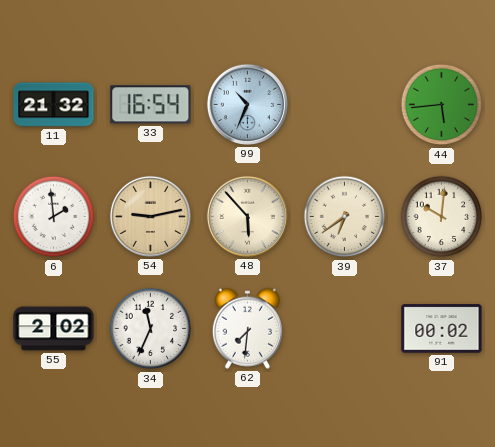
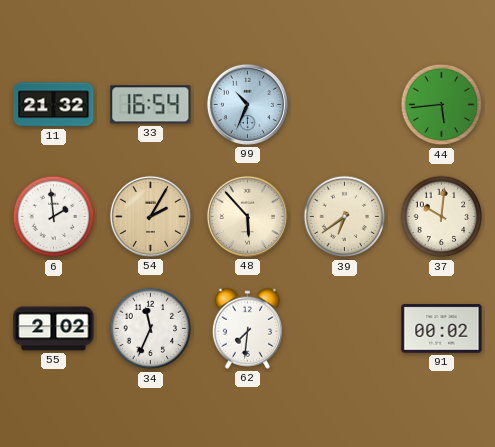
54: 9:13 -> 2:05
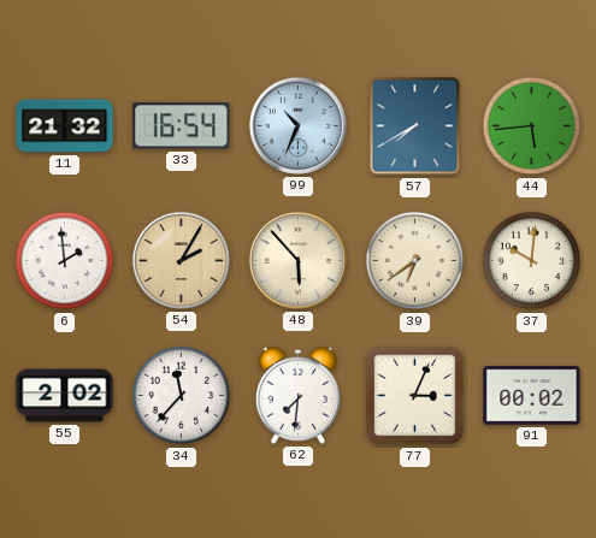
57: none -> 7:40
34: 11:34 -> 11:37
77: none -> 3:04
